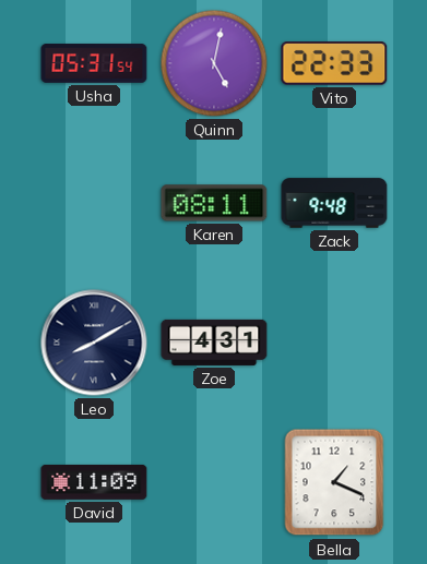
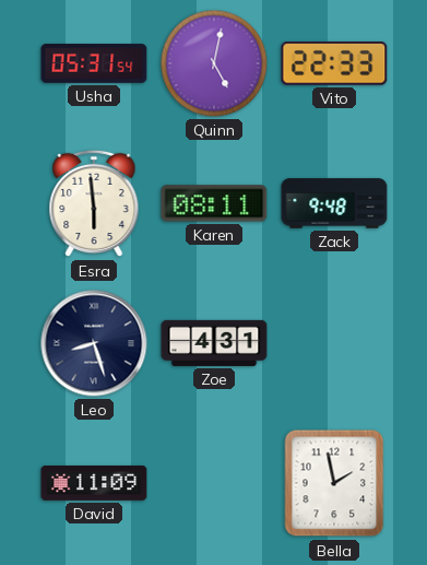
Esra: none -> 5:59
Leo: 8:10 -> 8:27
Bella: 1:19 -> 1:58
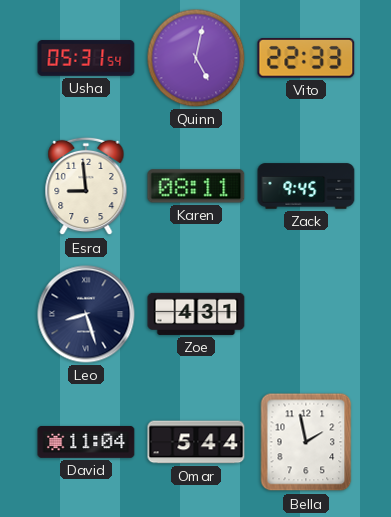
Esra: 5:59 -> 8:59
Zack: 9:48 -> 9:45
David: 11:09 -> 11:04
Omar: none -> 5:44
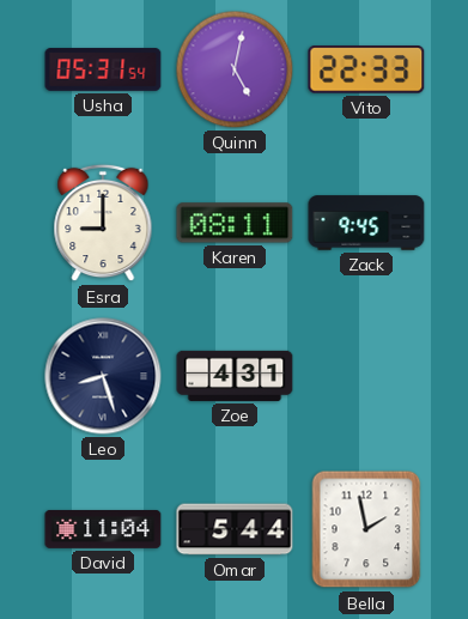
Esra: 8:59 -> 9:00
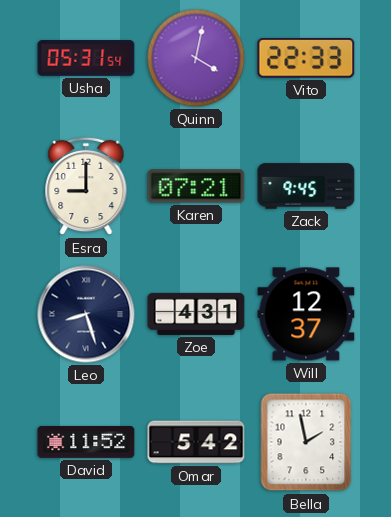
Quinn: 5:02 -> 4:02
Karen: 08:11 -> 07:21
Will: none -> 12:37
David: 11:04 -> 11:52
Omar: 5:44 -> 5:42
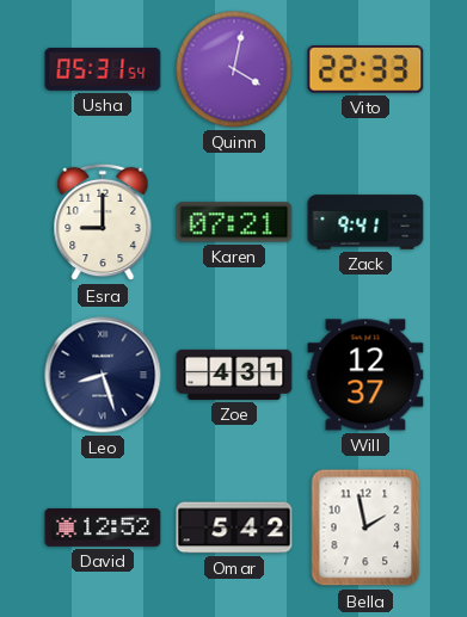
Zack: 9:45 -> 9:41
David: 11:52 -> 12:52
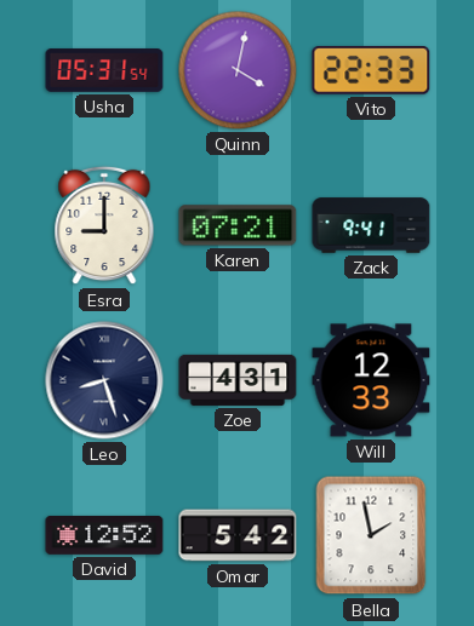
Will: 12:37 -> 12:33
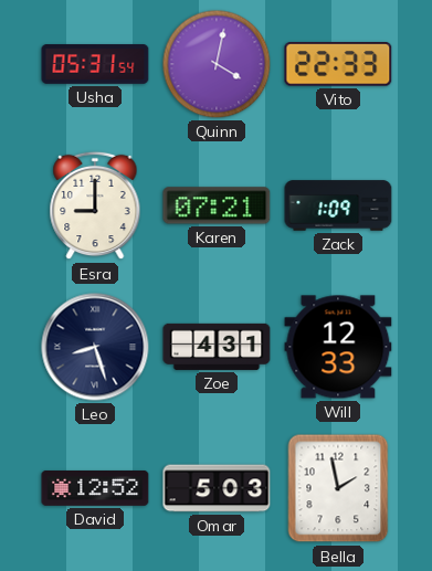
Zack: 9:41 -> 1:09
Omar: 5:42 -> 5:03
